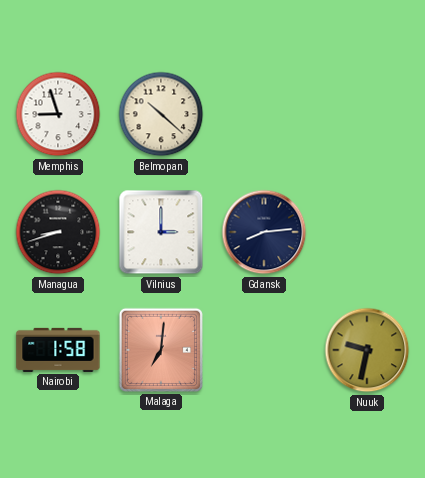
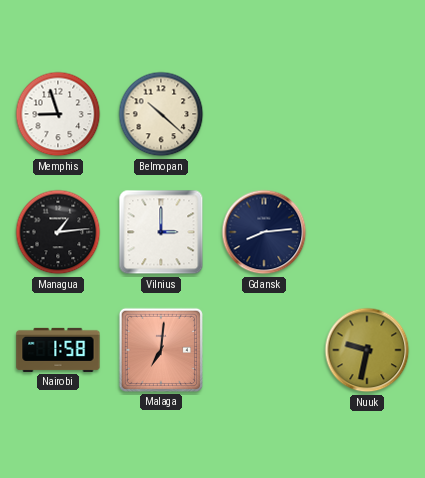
Managua: 8:42 -> 1:14
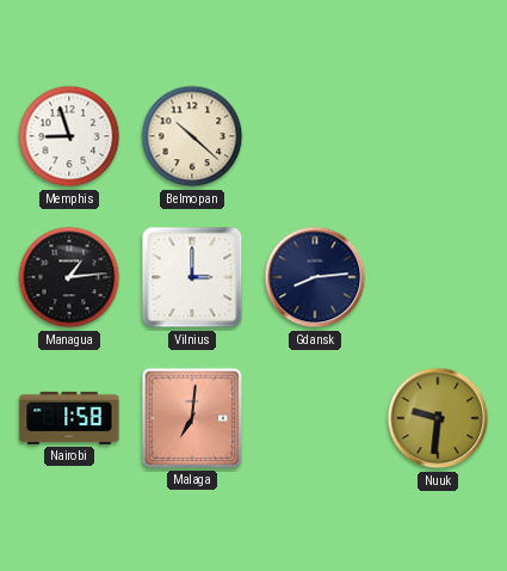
Nuuk: 9:32 -> 9:31
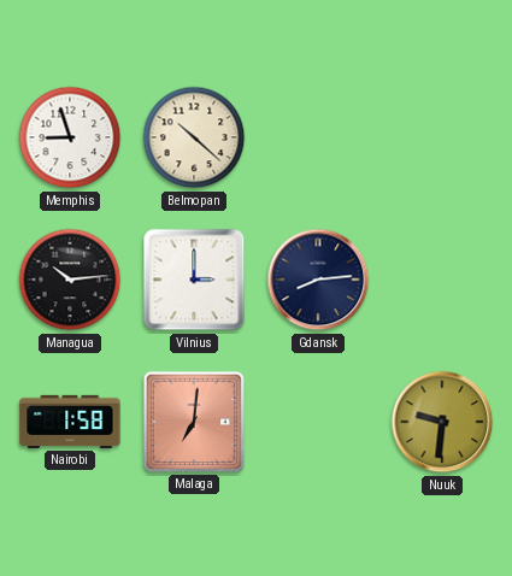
Managua: 1:14 -> 10:14
